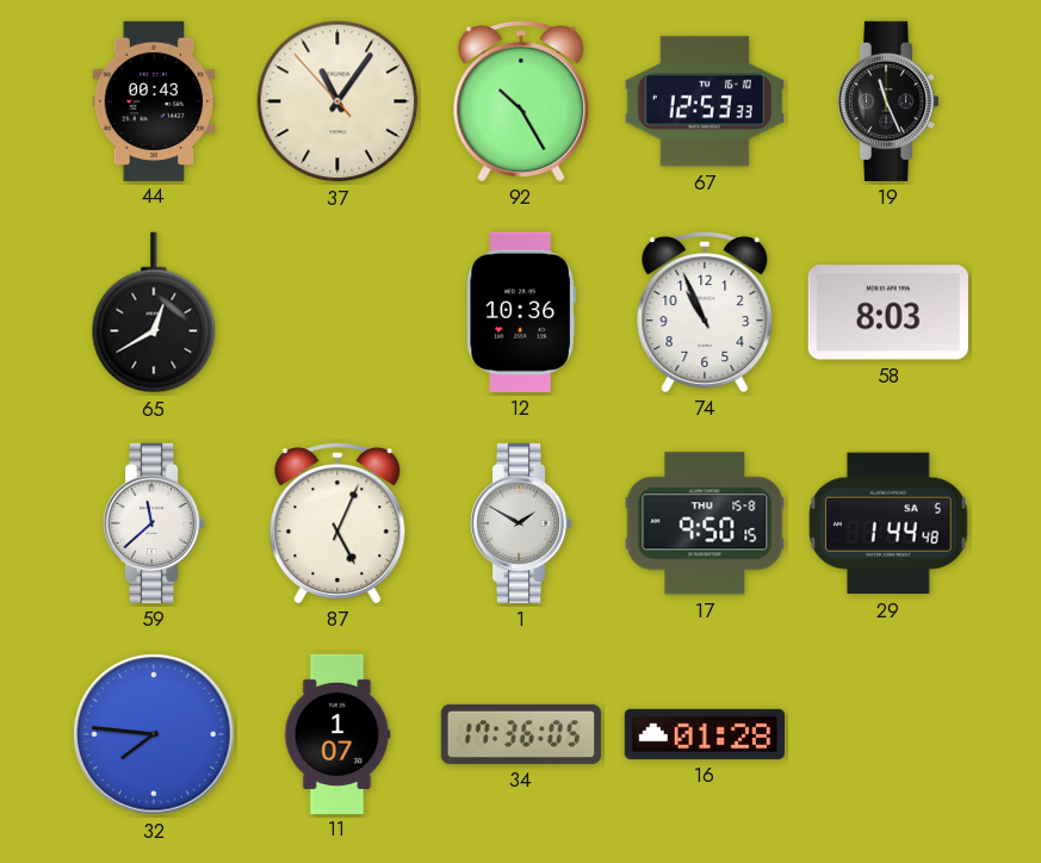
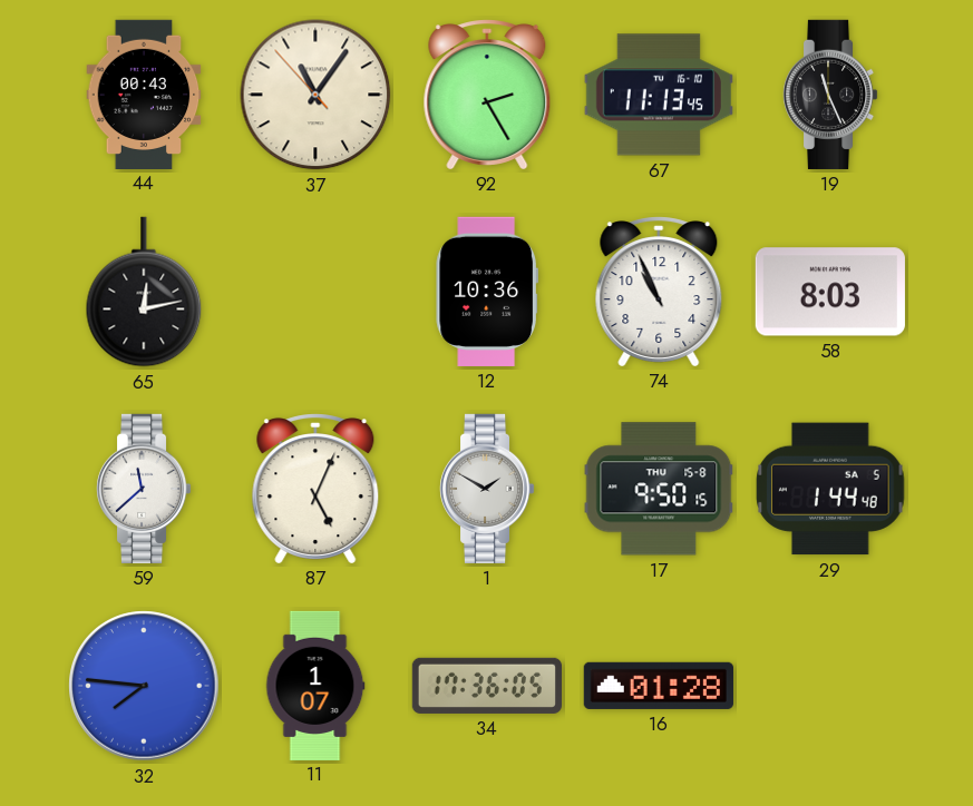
92: 10:25 -> 2:25
67: 12:53 -> 11:13
65: 12:40 -> 12:13
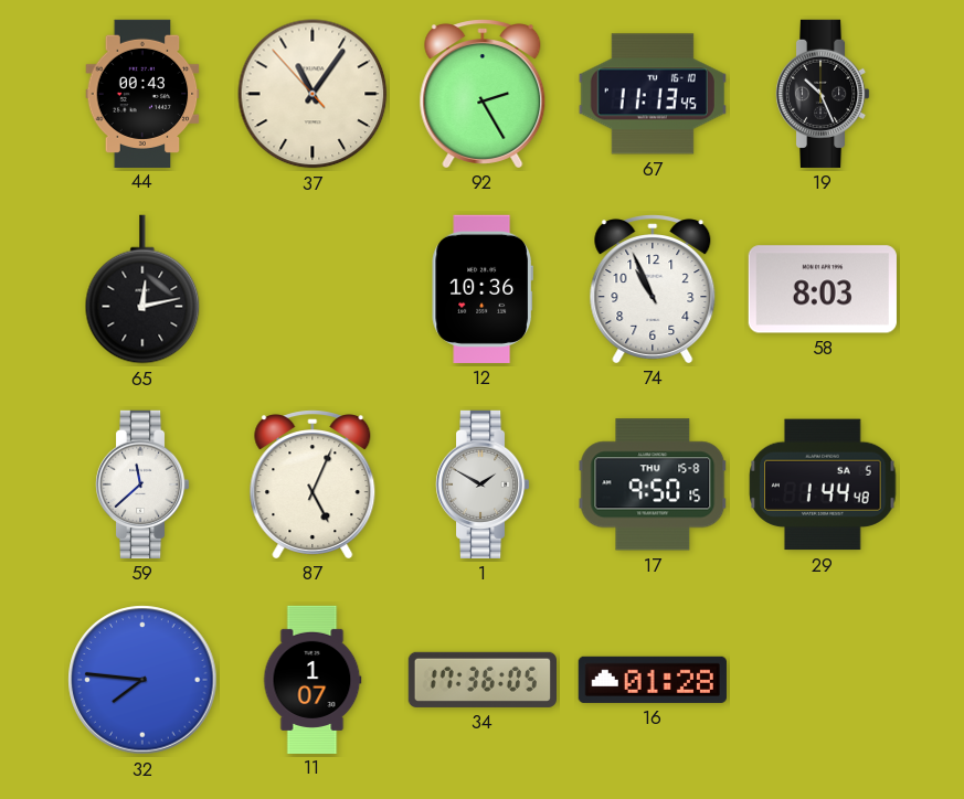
19: 11:26 -> 10:26
